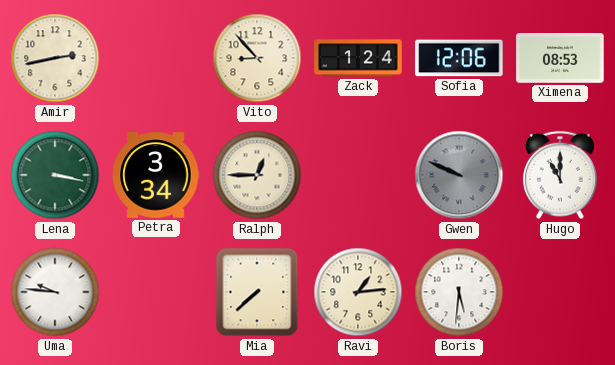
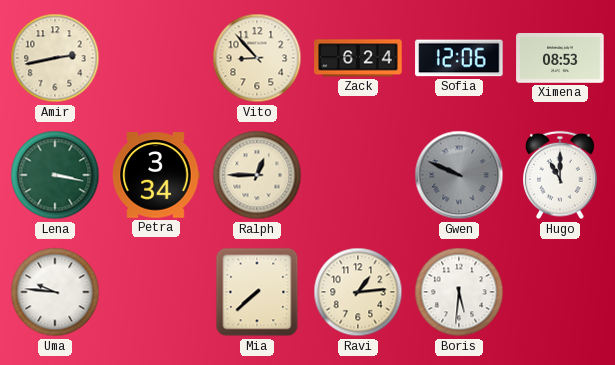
Zack: 1:24 -> 6:24
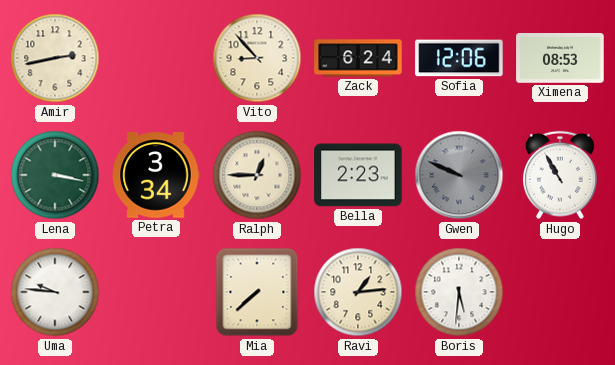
Bella: none -> 2:23
Hugo: 11:00 -> 10:55
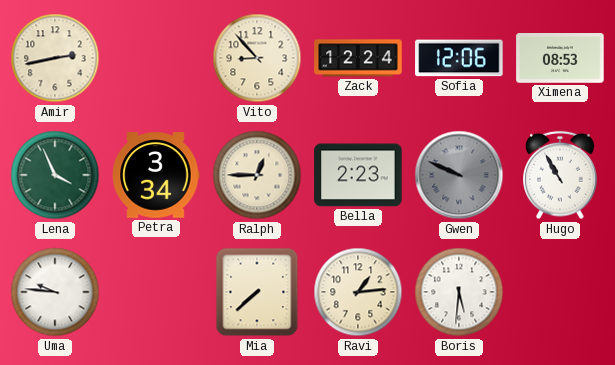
Zack: 6:24 -> 12:24
Lena: 3:17 -> 3:56
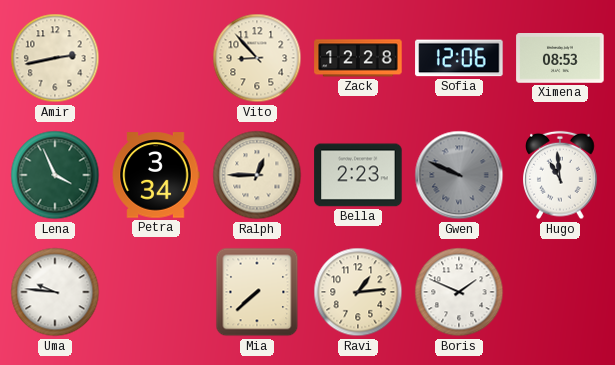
Zack: 12:24 -> 12:28
Hugo: 10:55 -> 10:59
Boris: 5:31 -> 1:49
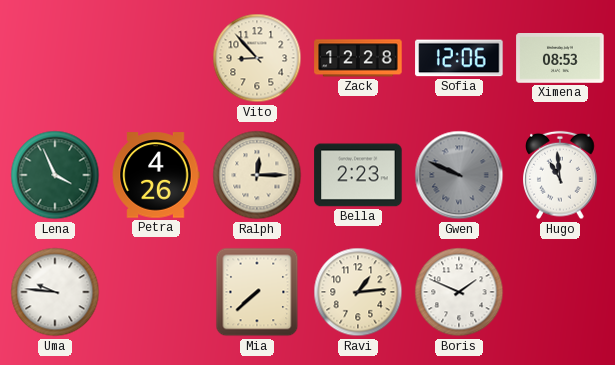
Amir: 2:43 -> none
Petra: 3:34 -> 4:26
Ralph: 12:45 -> 12:15
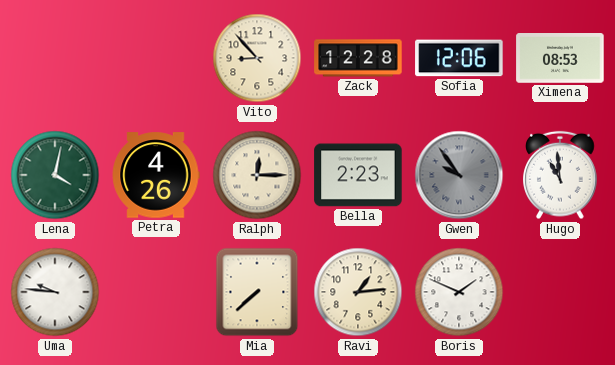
Lena: 3:56 -> 4:02
Gwen: 9:49 -> 9:54
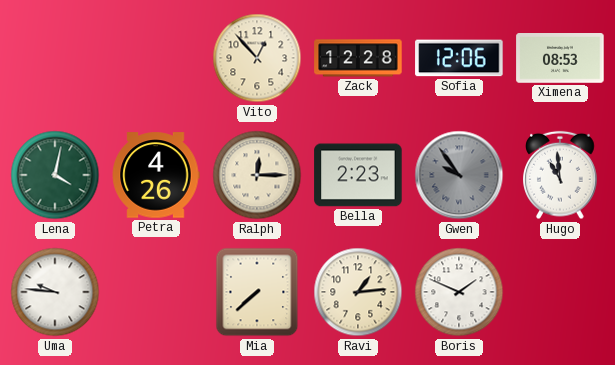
Vito: 8:53 -> 12:53
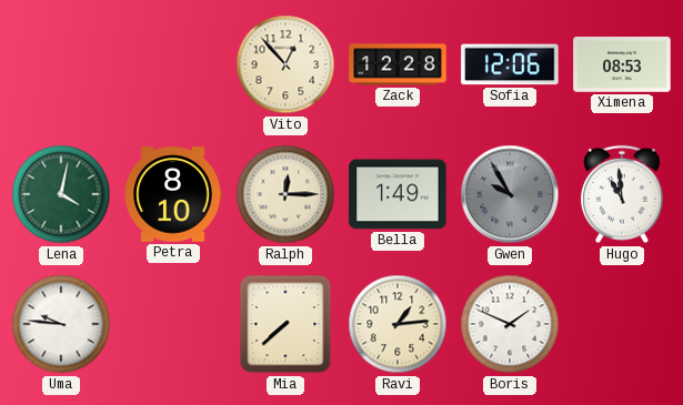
Petra: 4:26 -> 8:10
Bella: 2:23 -> 1:49
Gwen: 9:54 -> 9:55
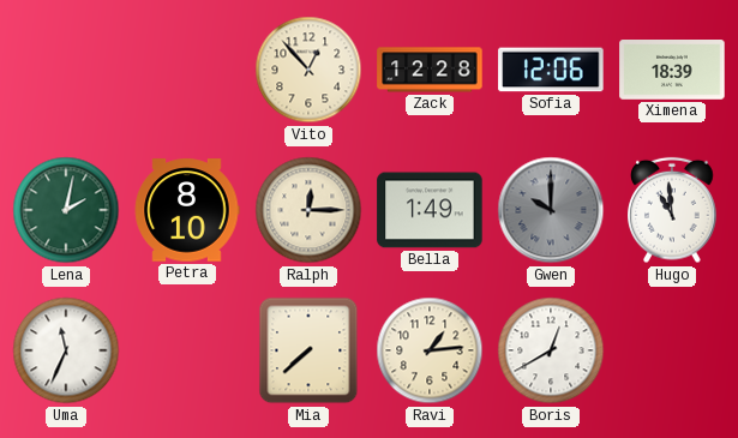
Ximena: 08:53 -> 18:39
Lena: 4:02 -> 2:02
Gwen: 9:55 -> 10:00
Uma: 9:46 -> 11:34
Boris: 1:49 -> 12:40
